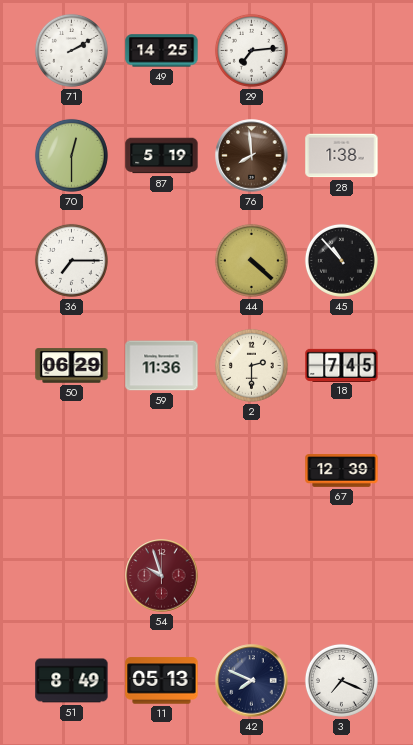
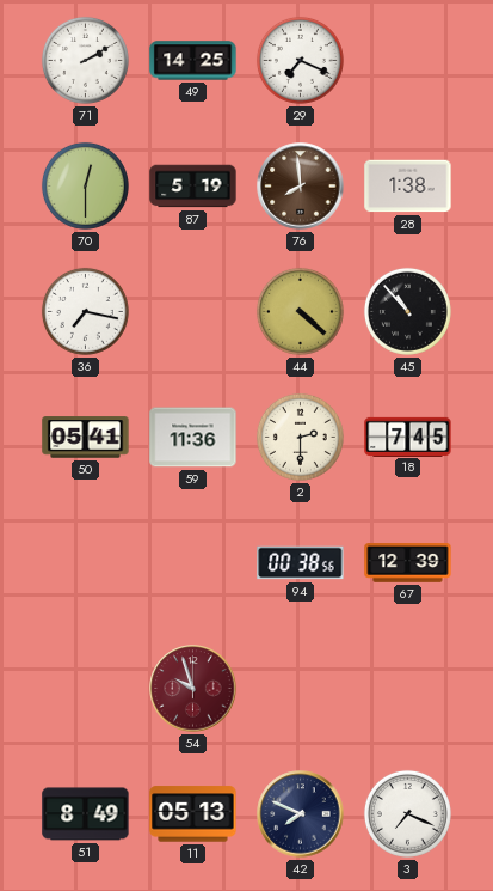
29: 7:14 -> 7:19
36: 7:15 -> 7:17
50: 06:29 -> 05:41
94: none -> 00:38
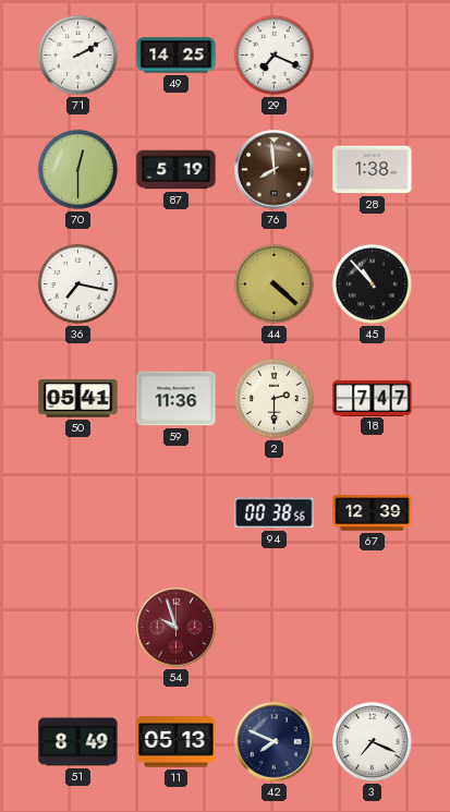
18: 7:45 -> 7:47
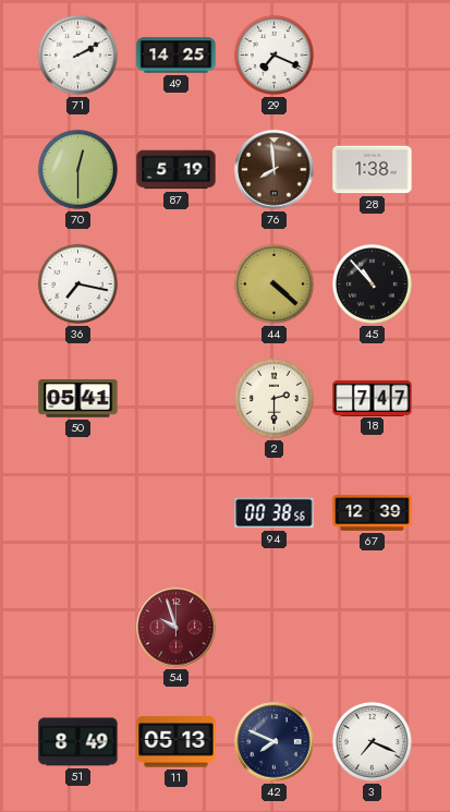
59: 11:36 -> none
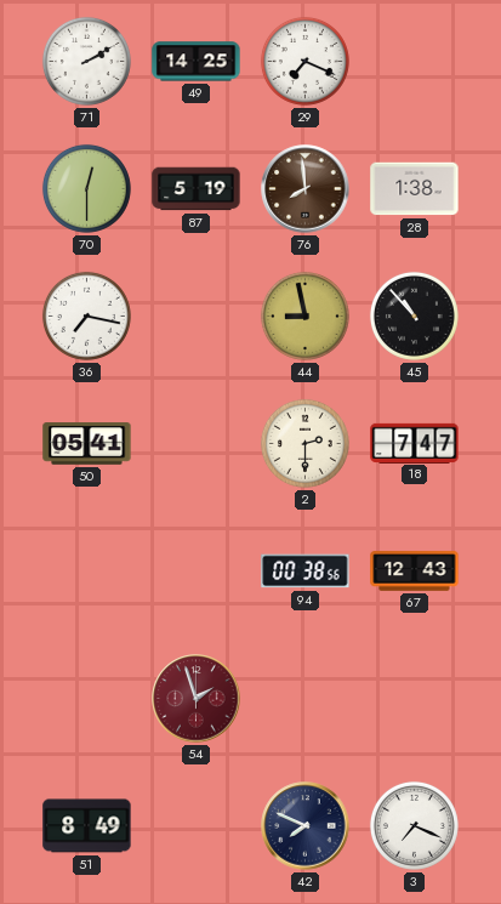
44: 4:22 -> 8:58
67: 12:39 -> 12:43
54: 9:57 -> 1:57
11: 05:13 -> none
